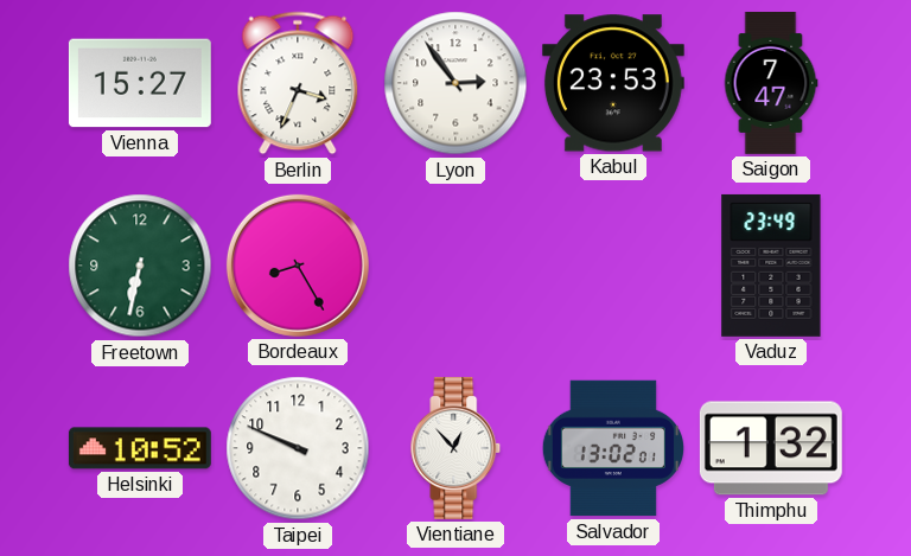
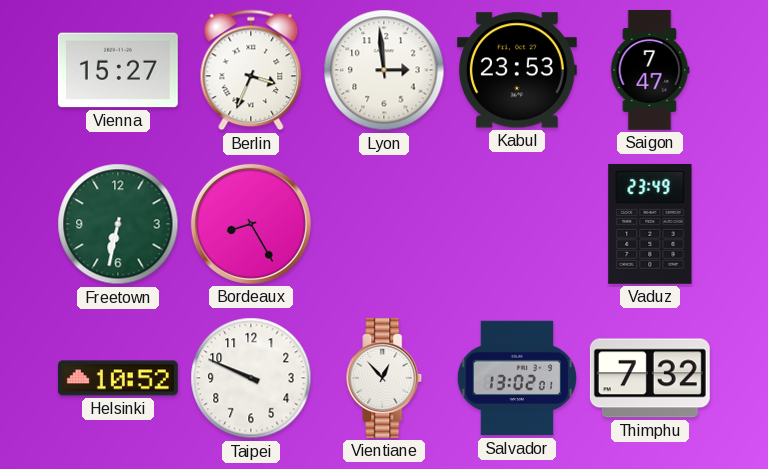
Lyon: 2:54 -> 2:59
Thimphu: 1:32 -> 7:32
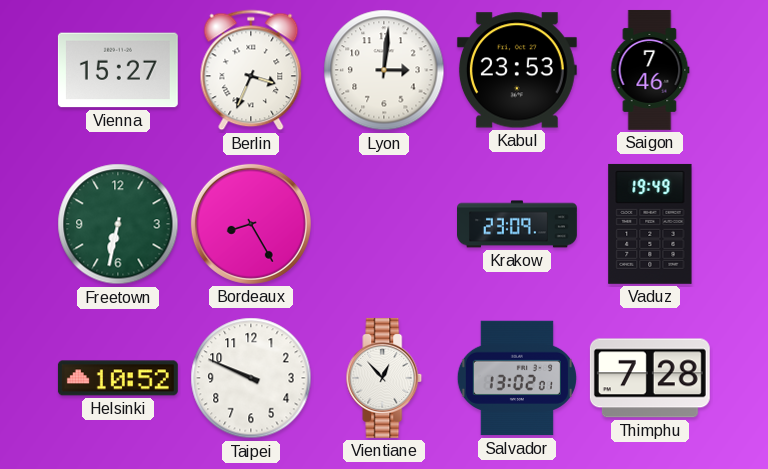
Lyon: 2:59 -> 3:01
Saigon: 7:47 -> 7:46
Krakow: none -> 23:09
Vaduz: 23:49 -> 19:49
Thimphu: 7:32 -> 7:28
